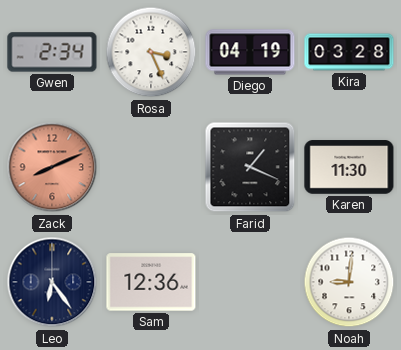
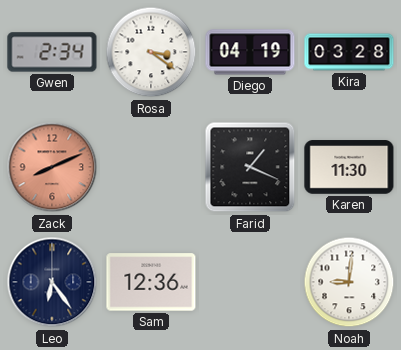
Rosa: 3:26 -> 3:21
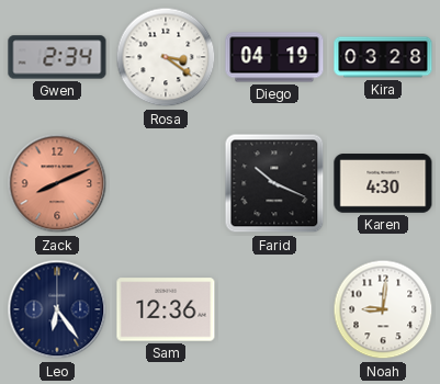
Farid: 1:19 -> 10:19
Karen: 11:30 -> 4:30
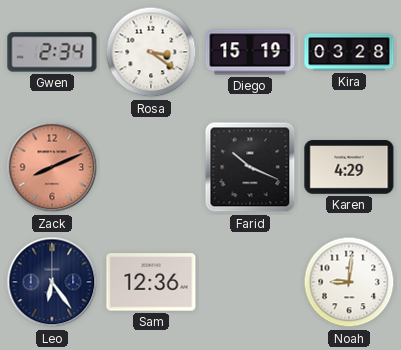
Diego: 04:19 -> 15:19
Karen: 4:30 -> 4:29
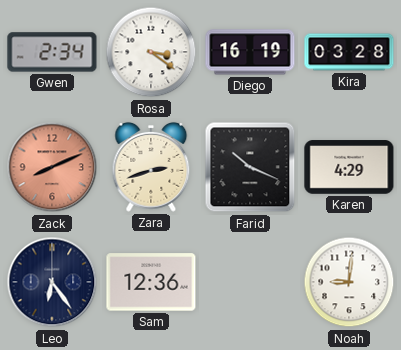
Diego: 15:19 -> 16:19
Zara: none -> 2:42
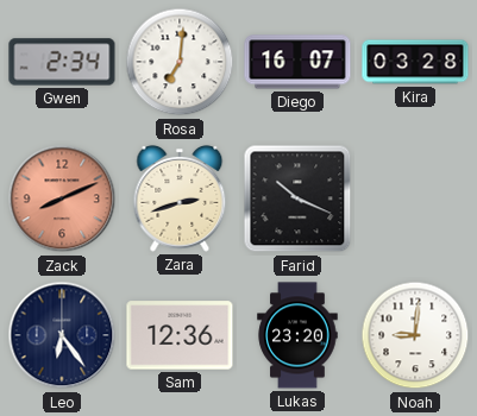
Rosa: 3:21 -> 7:01
Diego: 16:19 -> 16:07
Karen: 4:29 -> none
Lukas: none -> 23:20
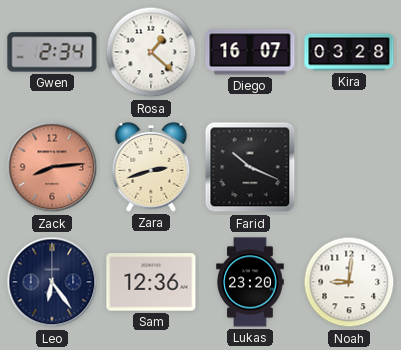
Rosa: 7:01 -> 1:22
Zack: 8:11 -> 8:14
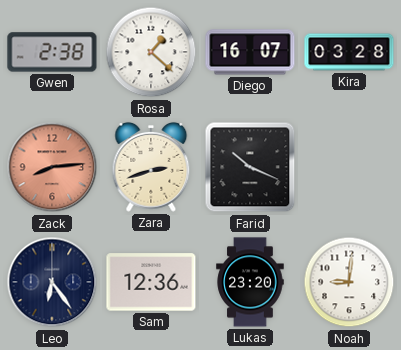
Gwen: 2:34 -> 2:38
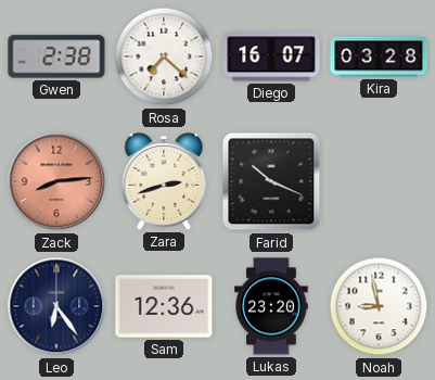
Rosa: 1:22 -> 7:22
Noah: 9:01 -> 8:58
